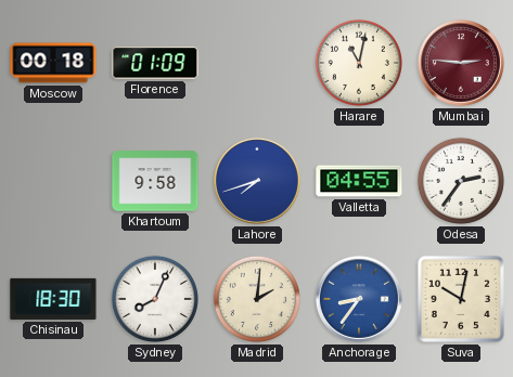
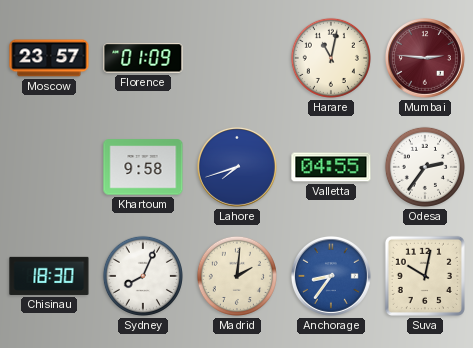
Moscow: 00:18 -> 23:57
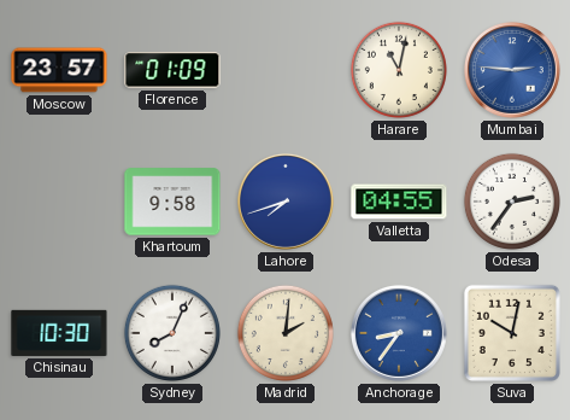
Mumbai dial: burgundy -> blue
Chisinau: 18:30 -> 10:30
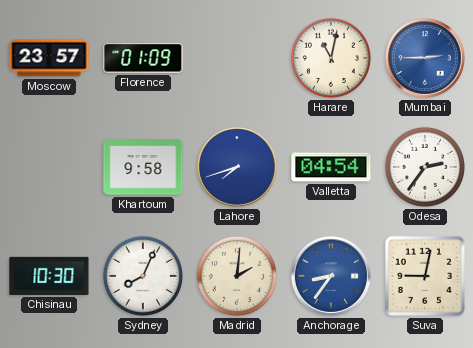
Mumbai: 2:46 -> 2:45
Valletta: 04:55 -> 04:54
Suva: 10:02 -> 9:02
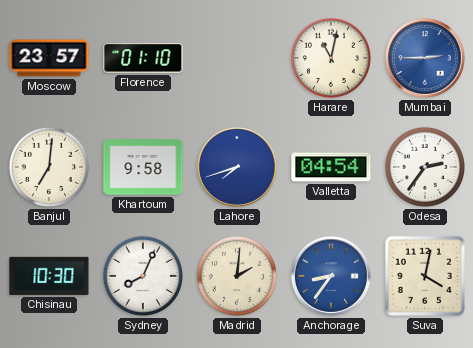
Florence: 01:09 -> 01:10
Banjul: none -> 7:01
Suva: 9:02 -> 4:02
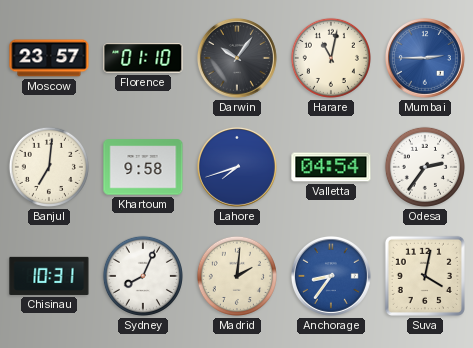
Darwin: none -> 10:06
Chisinau: 10:30 -> 10:31
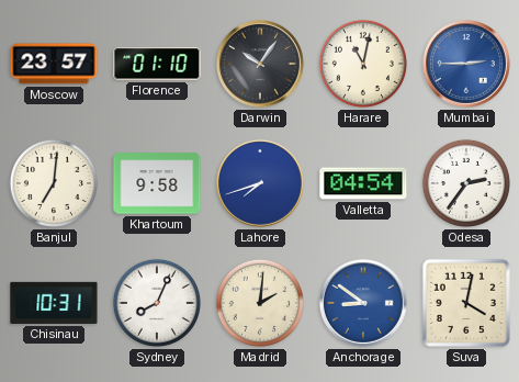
Anchorage: 8:36 -> 8:51
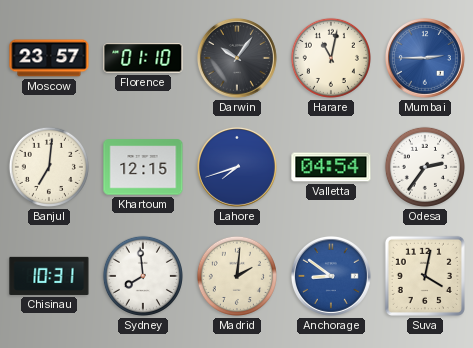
Khartoum: 9:58 -> 12:15
Sydney: 8:04 -> 7:59
